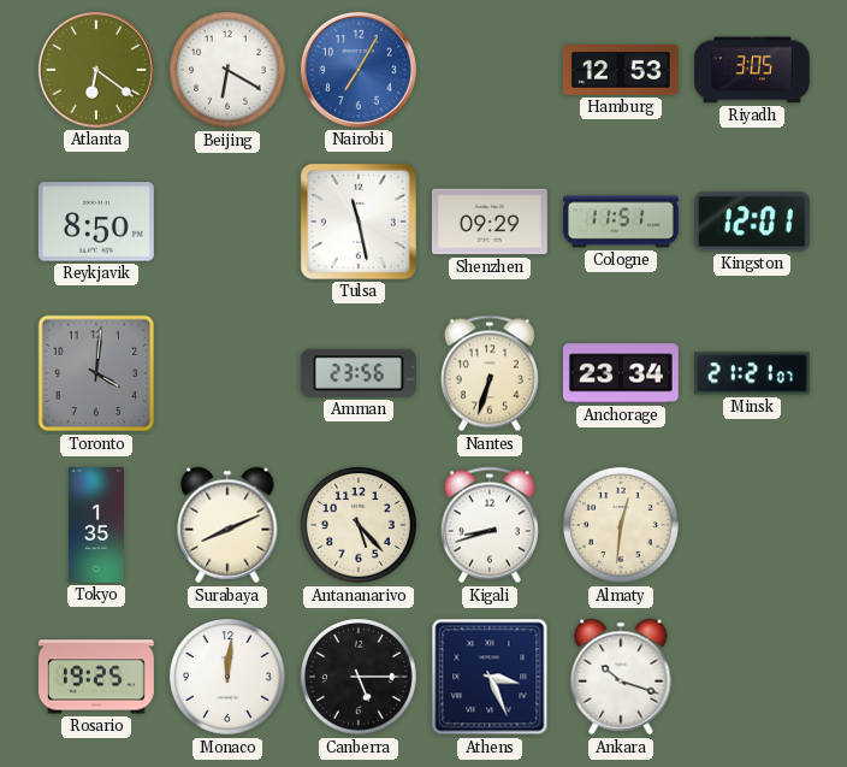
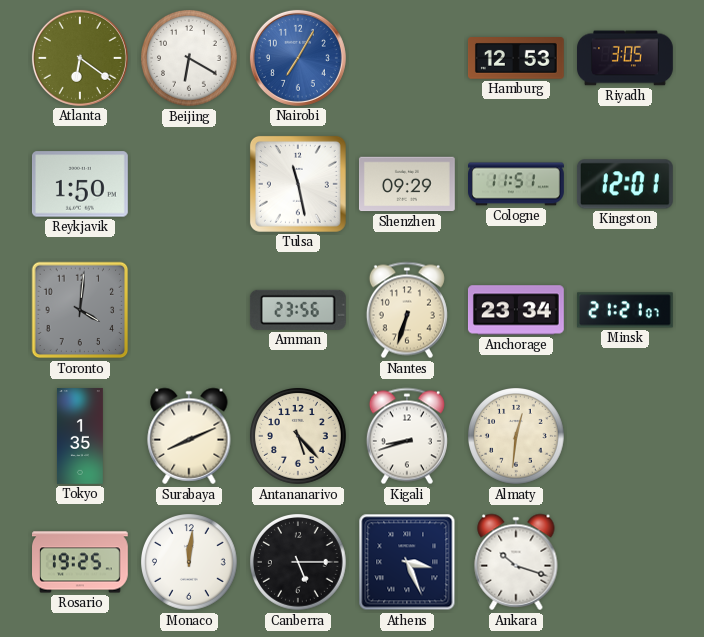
Reykjavik: 8:50 -> 1:50
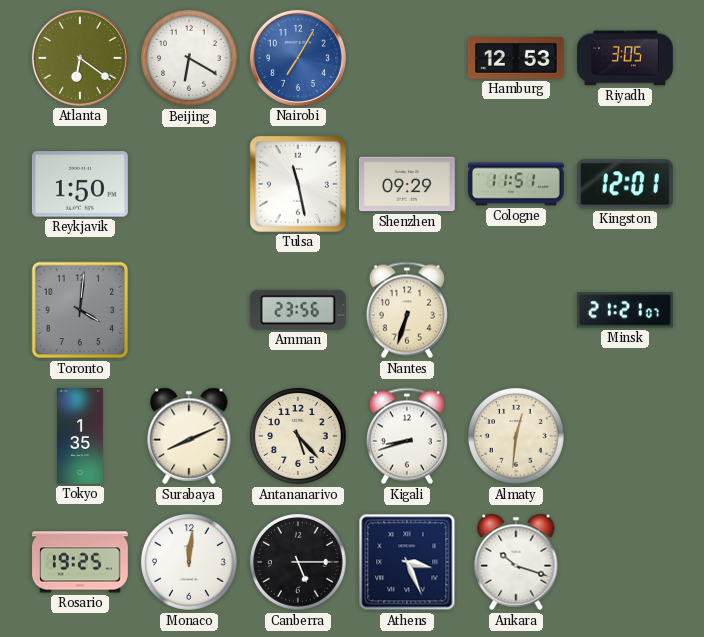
Anchorage: 23:34 -> none
